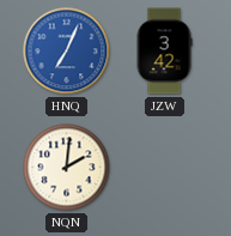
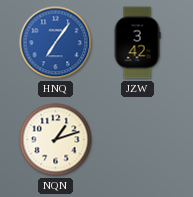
HNQ: 7:04 -> 7:06
NQN: 2:01 -> 1:12
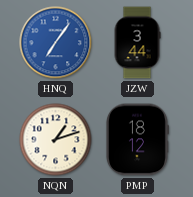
JZW: 3:42 -> 3:44
PMP: none -> 18:12
